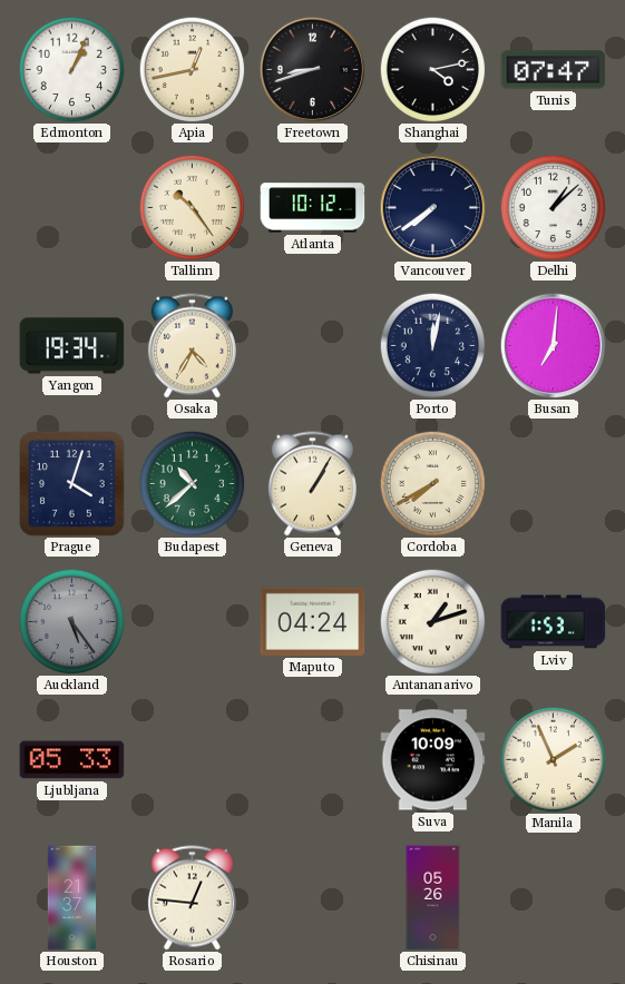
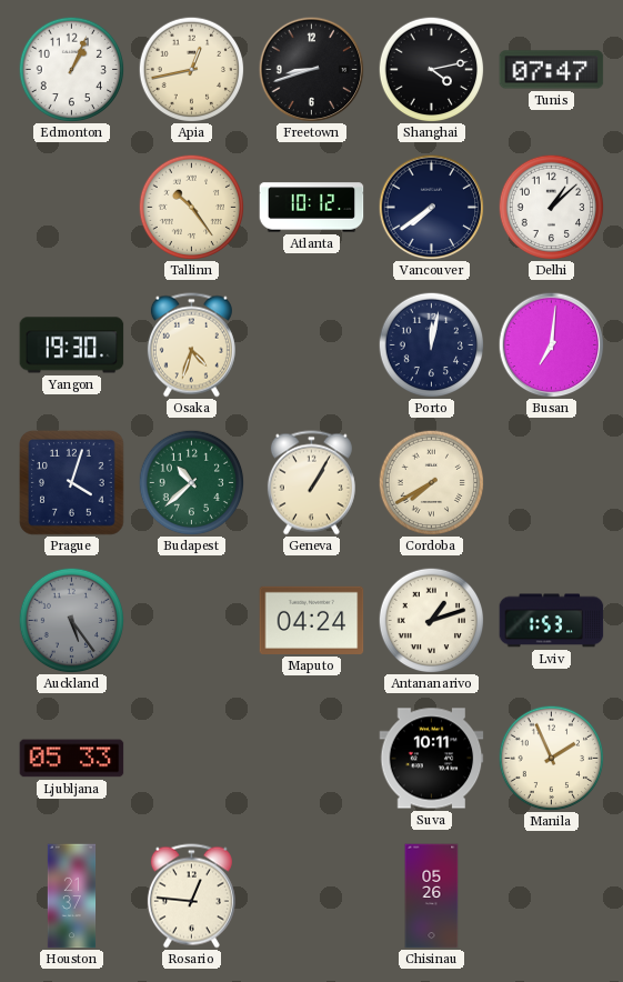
Yangon: 19:34 -> 19:30
Osaka: 4:35 -> 4:33
Suva: 10:09 -> 10:11
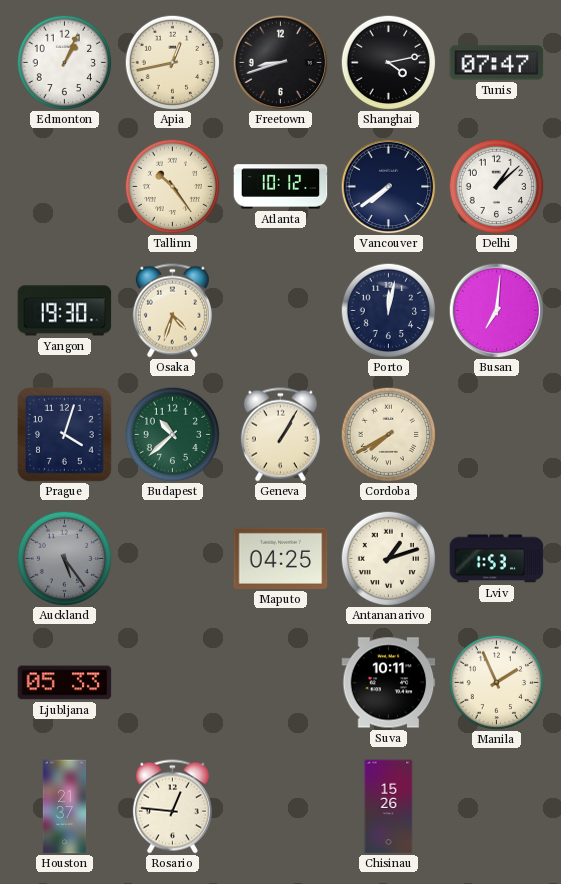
Maputo: 04:24 -> 04:25
Chisinau: 05:26 -> 15:26
